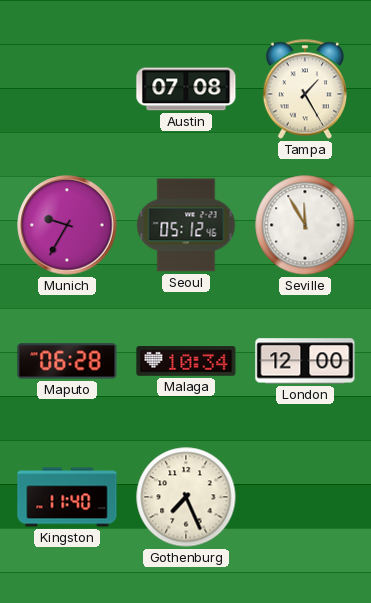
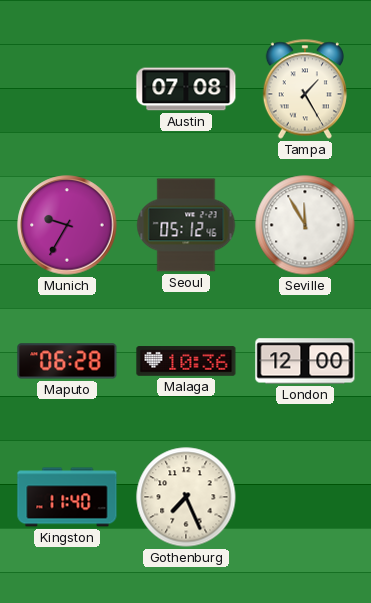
Malaga: 10:34 -> 10:36
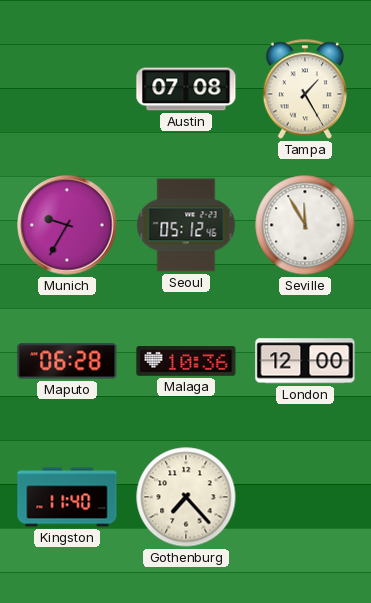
Gothenburg: 7:26 -> 7:23
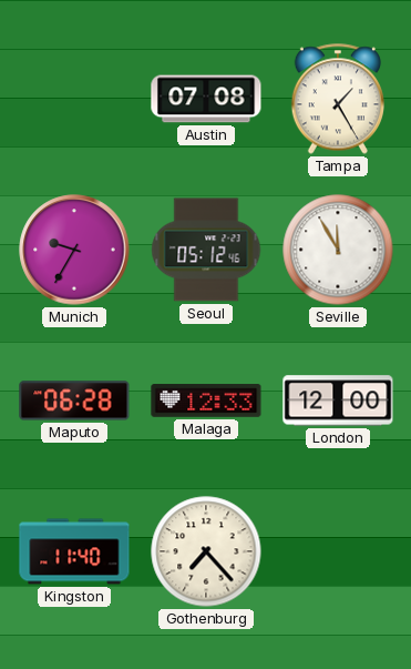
Malaga: 10:36 -> 12:33
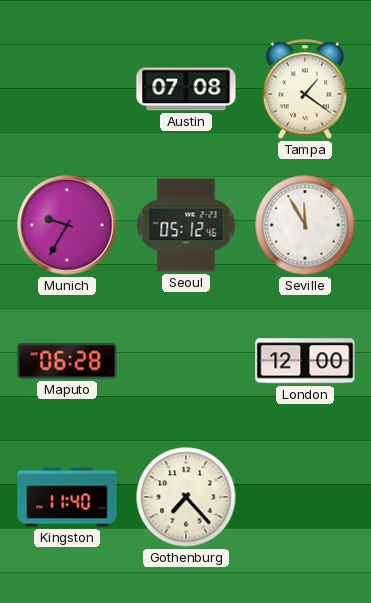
Tampa: 1:25 -> 1:21
Malaga: 12:33 -> none
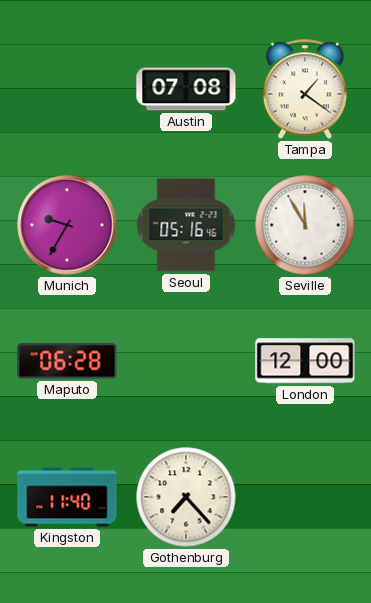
Seoul: 05:12 -> 05:16
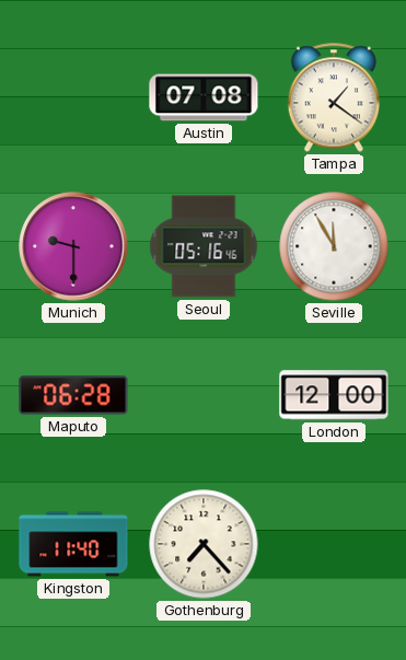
Munich: 9:35 -> 9:30
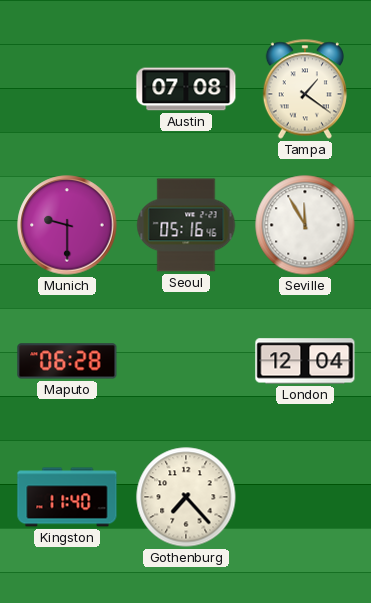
London: 12:00 -> 12:04
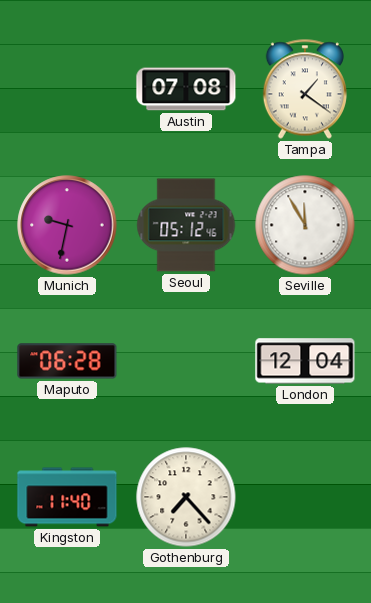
Munich: 9:30 -> 9:32
Seoul: 05:16 -> 05:12
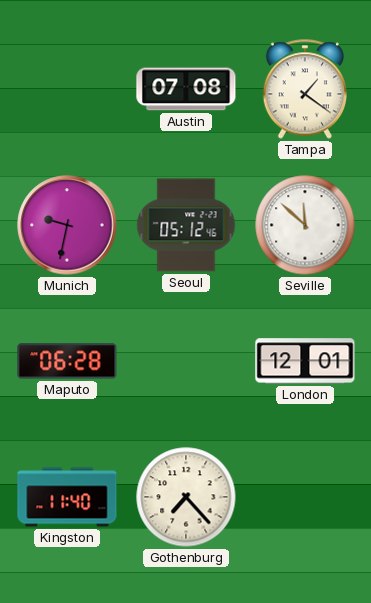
Seville: 11:55 -> 11:52
London: 12:04 -> 12:01
